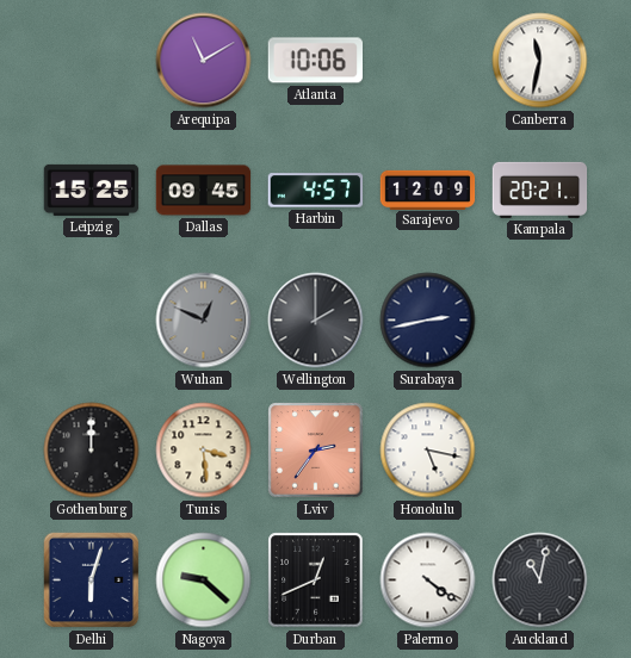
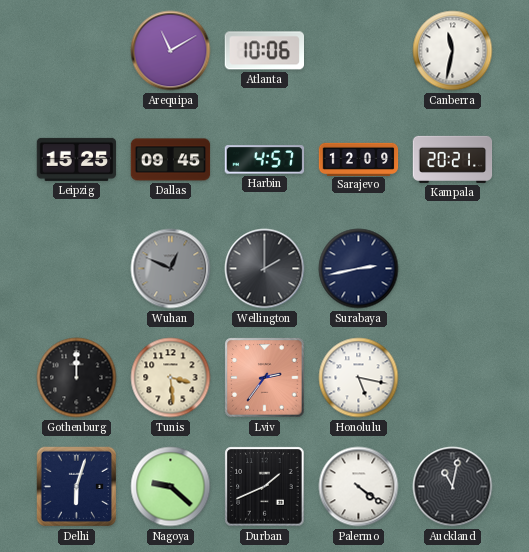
Durban: 12:41 -> 1:41
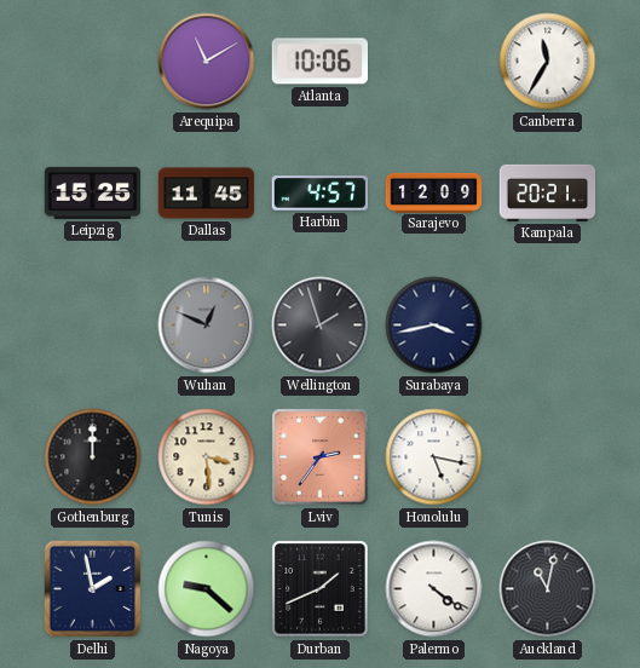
Canberra: 11:32 -> 11:35
Dallas: 09:45 -> 11:45
Wellington: 2:00 -> 1:57
Surabaya: 2:43 -> 3:43
Delhi: 6:03 -> 1:58
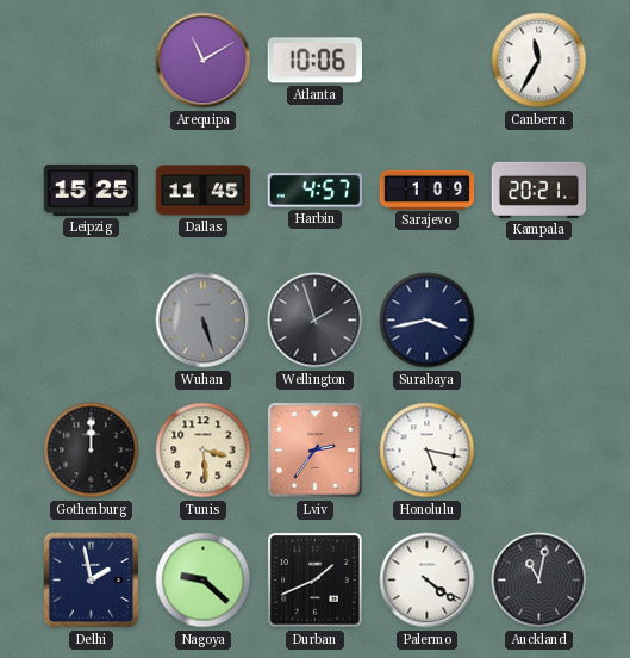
Sarajevo: 12:09 -> 1:09
Wuhan: 12:49 -> 5:27
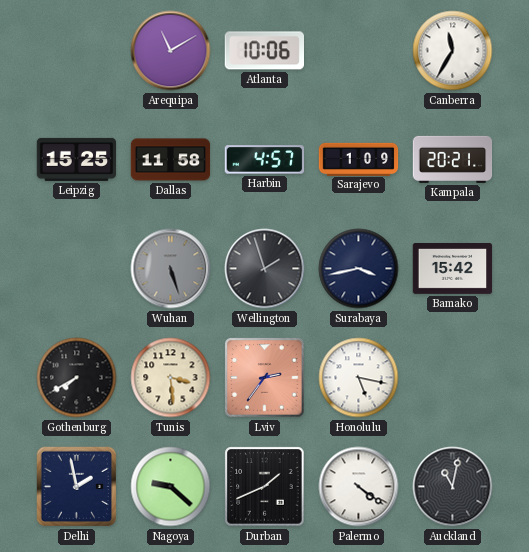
Dallas: 11:45 -> 11:58
Bamako: none -> 15:42
Gothenburg: 12:00 -> 7:40
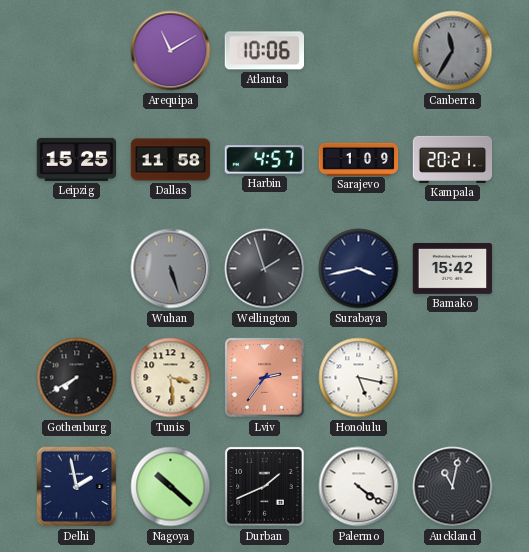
Canberra dial: white -> grey
Nagoya: 9:22 -> 10:22
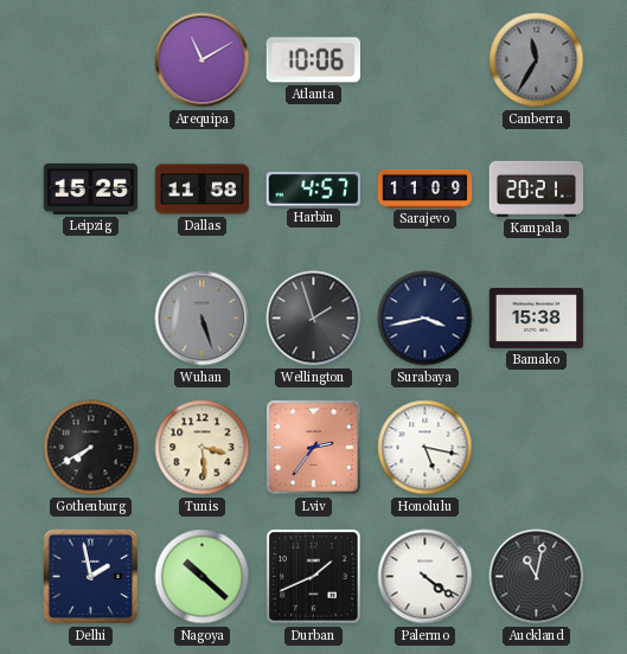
Sarajevo: 1:09 -> 11:09
Bamako: 15:42 -> 15:38
